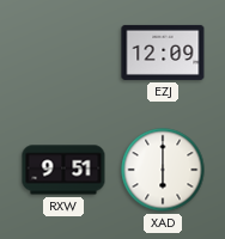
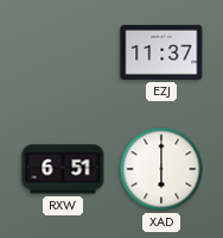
EZJ: 12:09 -> 11:37
RXW: 9:51 -> 6:51
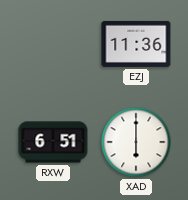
EZJ: 11:37 -> 11:36
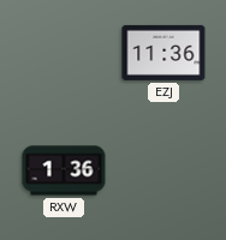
RXW: 6:51 -> 1:36
XAD: 6:00 -> none
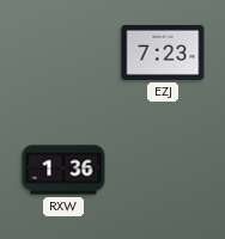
EZJ: 11:36 -> 7:23
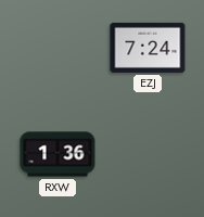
EZJ: 7:23 -> 7:24
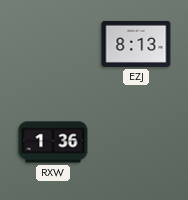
EZJ: 7:24 -> 8:13
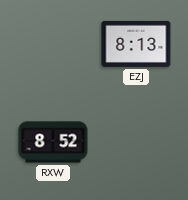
RXW: 1:36 -> 8:52
